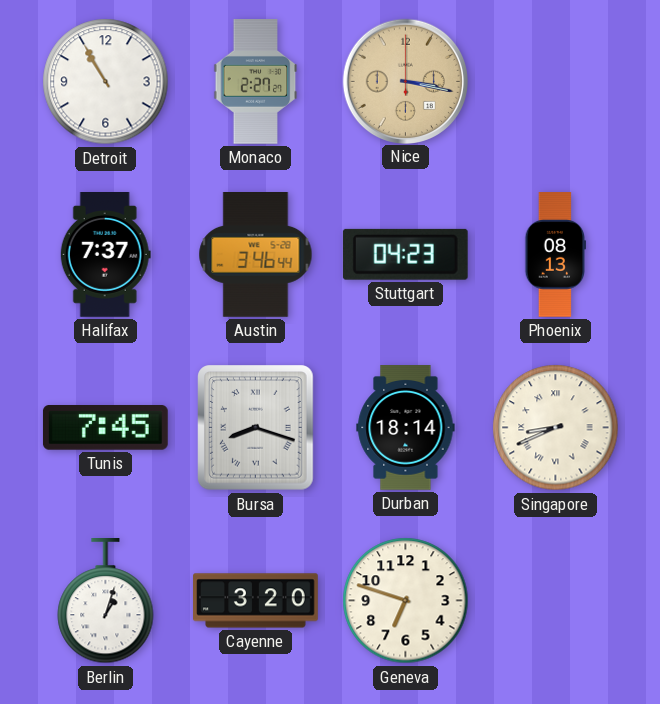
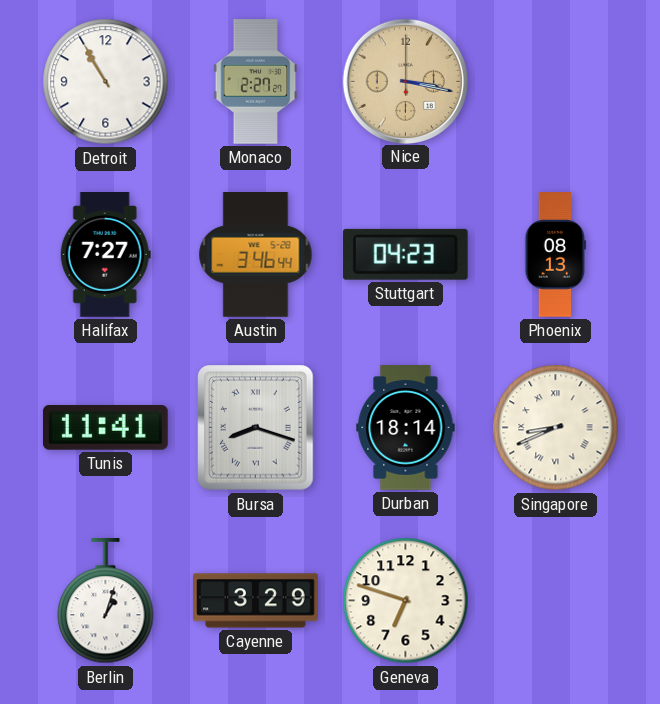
Halifax: 7:37 -> 7:27
Tunis: 7:45 -> 11:41
Cayenne: 3:20 -> 3:29
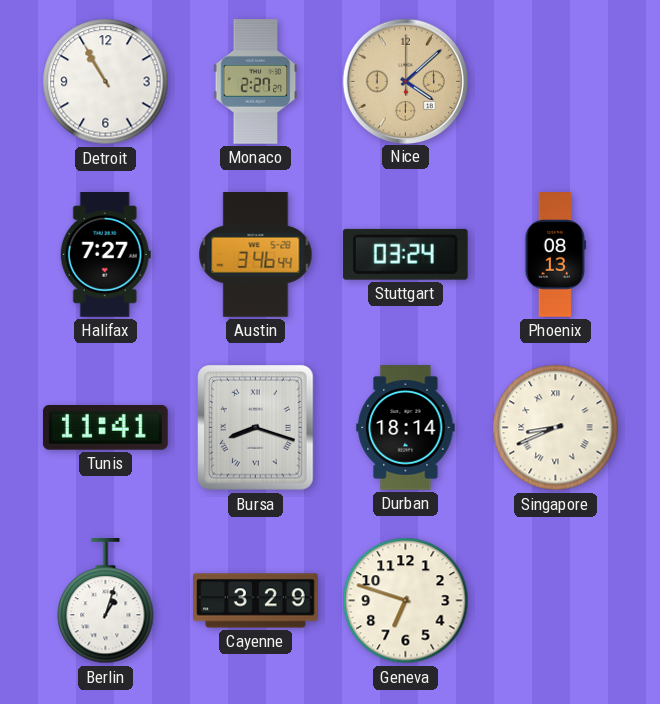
Nice: 3:17 -> 4:08
Stuttgart: 04:23 -> 03:24
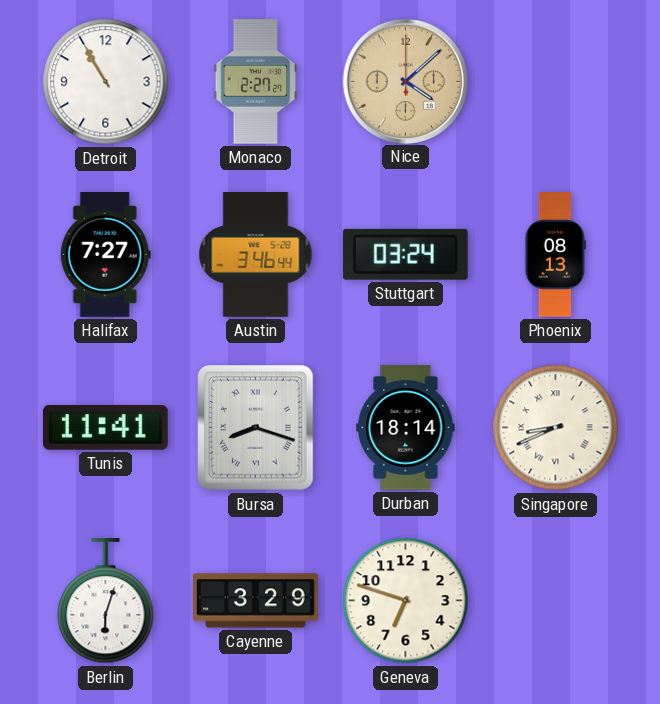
Berlin: 1:03 -> 6:03
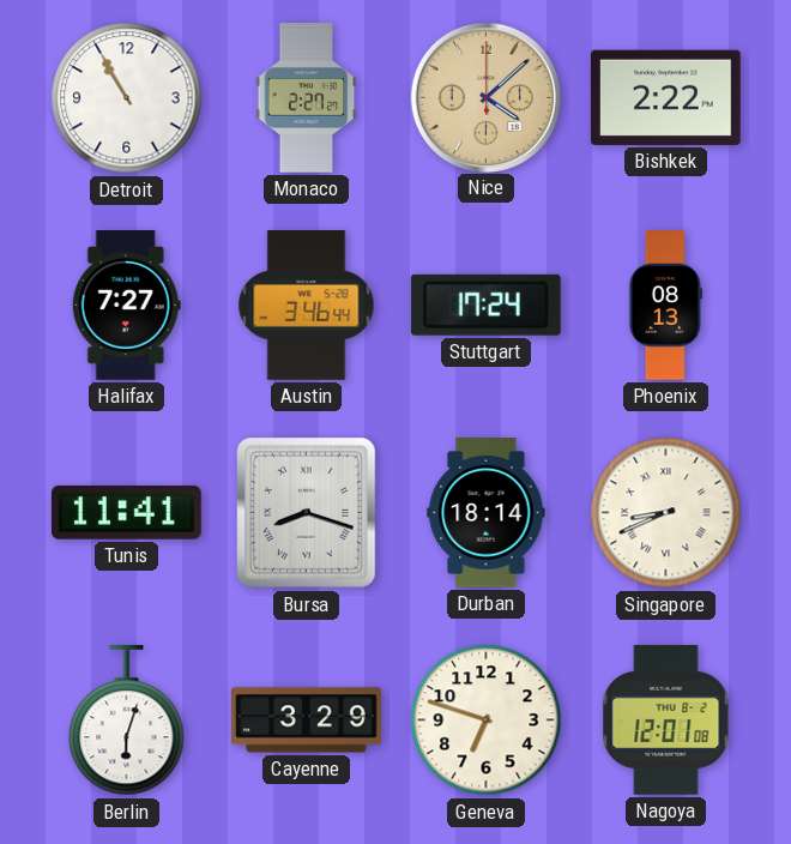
Bishkek: none -> 2:22
Stuttgart: 03:24 -> 17:24
Nagoya: none -> 12:01
